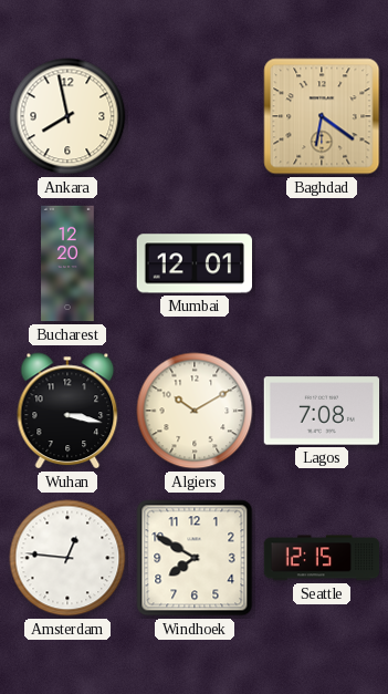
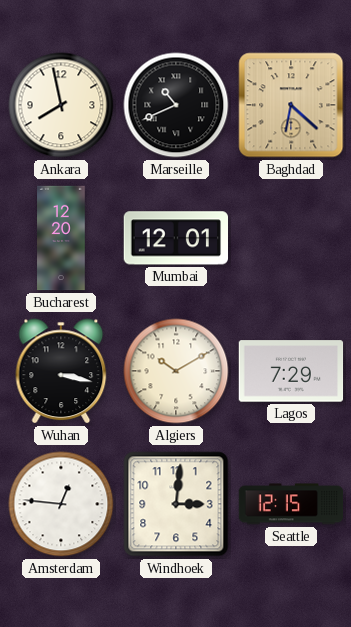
Marseille: none -> 10:41
Baghdad: 6:21 -> 6:22
Lagos: 7:08 -> 7:29
Windhoek: 7:50 -> 3:01
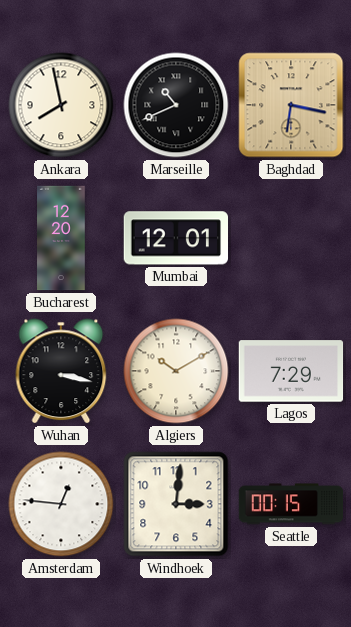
Baghdad: 6:22 -> 6:17
Seattle: 12:15 -> 00:15
